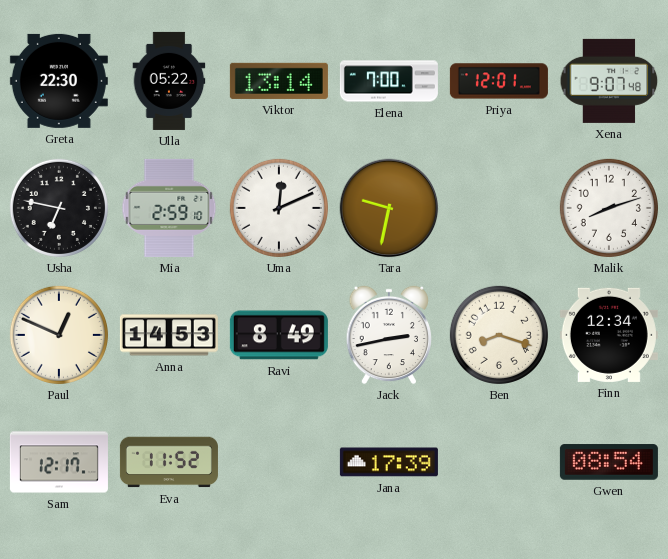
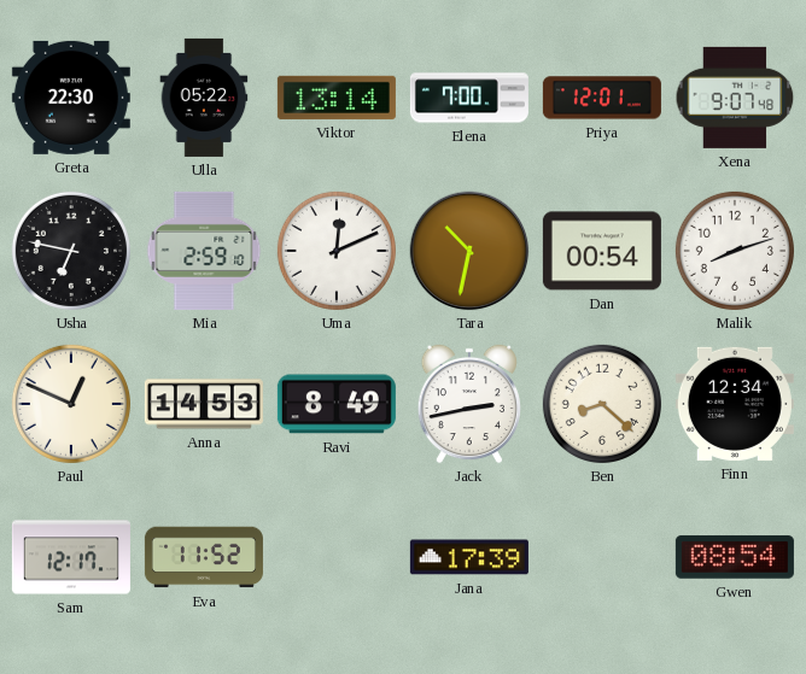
Tara: 9:32 -> 10:32
Dan: none -> 00:54
Ben: 8:18 -> 8:22
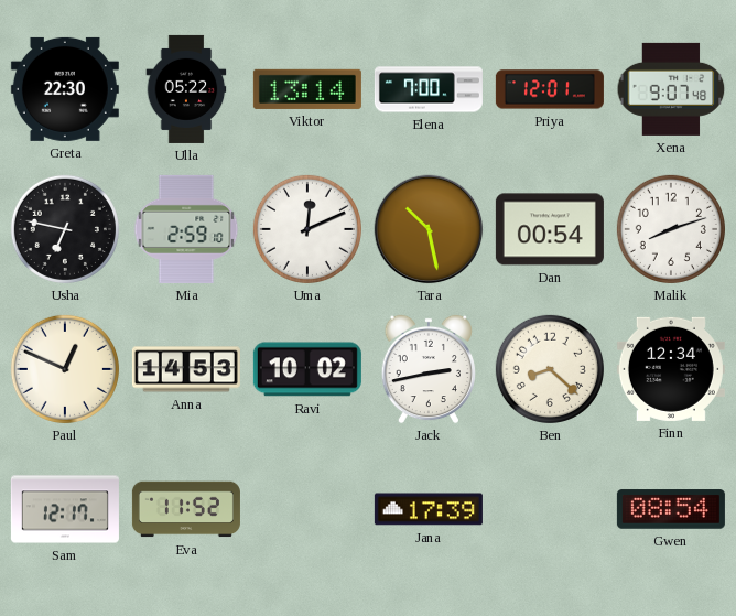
Tara: 10:32 -> 10:28
Ravi: 8:49 -> 10:02
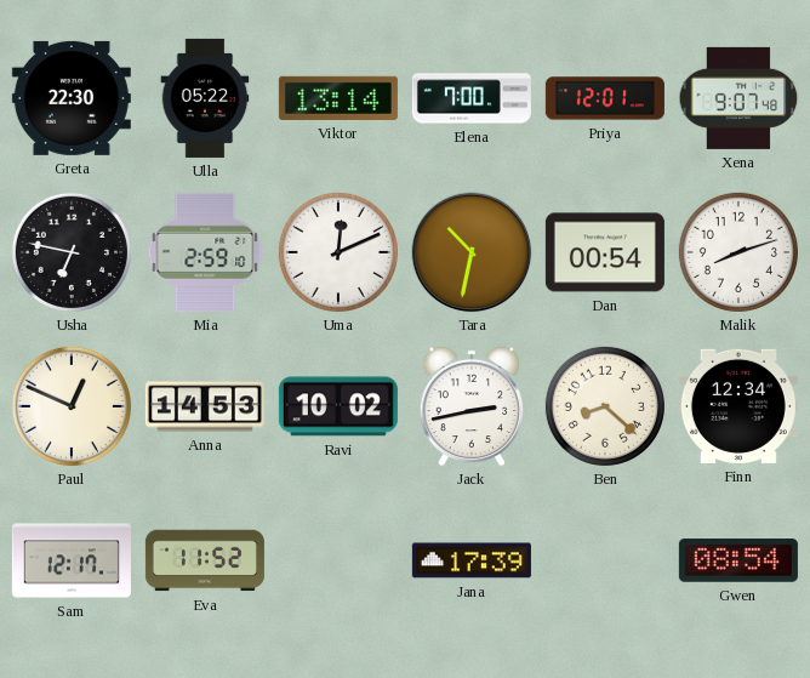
Tara: 10:28 -> 10:32
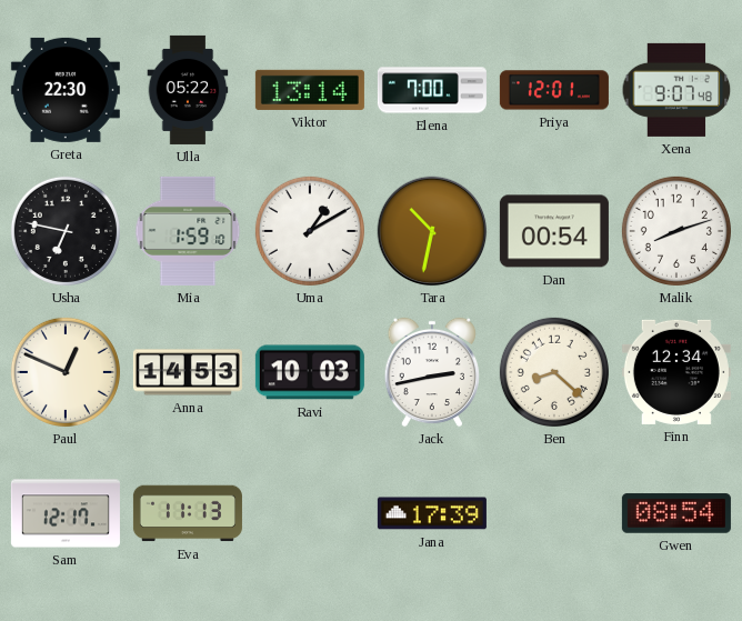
Mia: 2:59 -> 1:59
Uma: 12:11 -> 1:10
Ravi: 10:02 -> 10:03
Eva: 11:52 -> 11:13
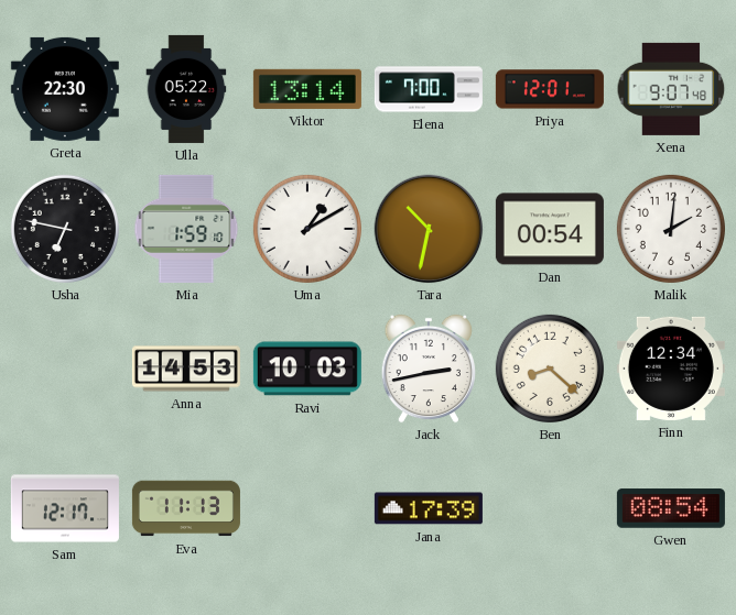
Malik: 8:12 -> 2:01
Paul: 12:49 -> none
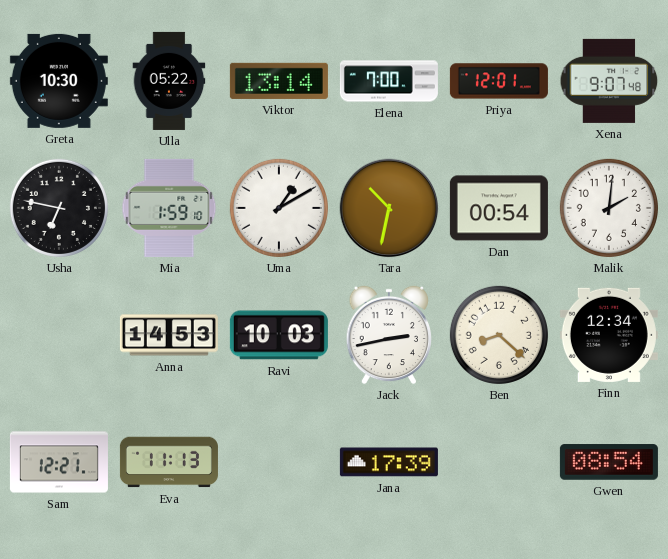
Greta: 22:30 -> 10:30
Sam: 12:17 -> 12:21
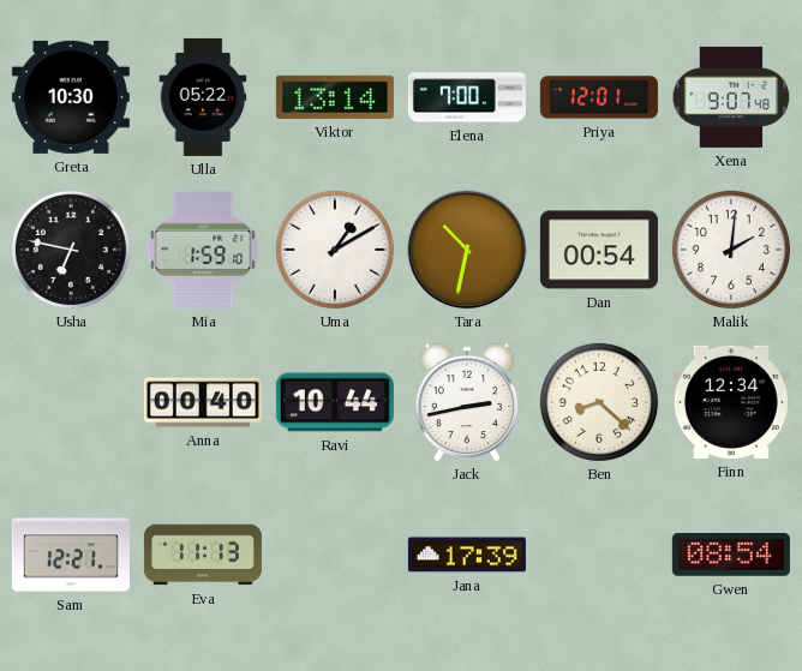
Anna: 14:53 -> 00:40
Ravi: 10:03 -> 10:44
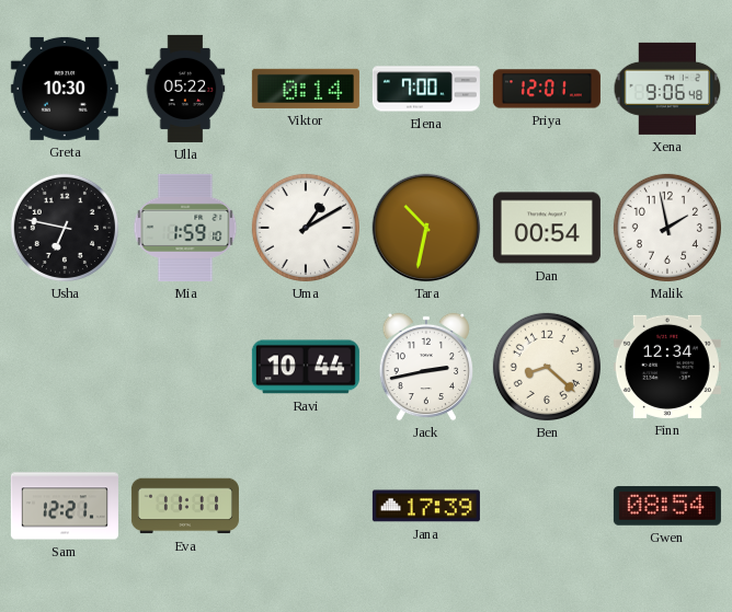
Viktor: 13:14 -> 0:14
Xena: 9:07 -> 9:06
Malik: 2:01 -> 1:58
Anna: 00:40 -> none
Eva: 11:13 -> 11:11
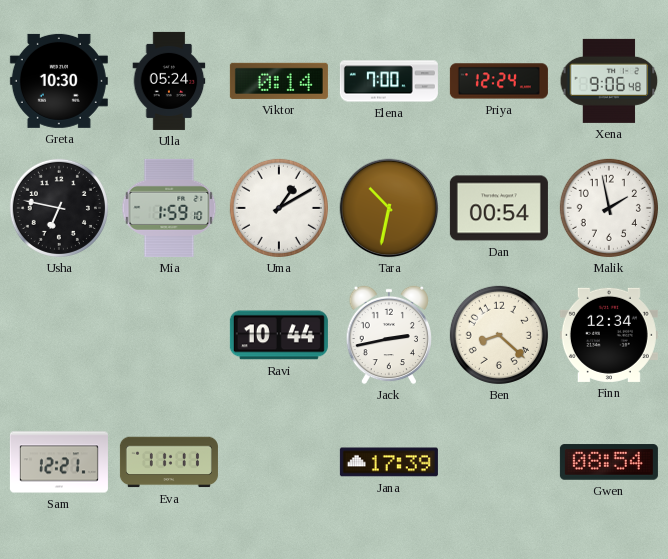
Ulla: 05:22 -> 05:24
Priya: 12:01 -> 12:24
